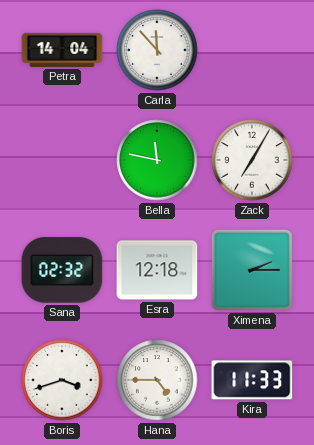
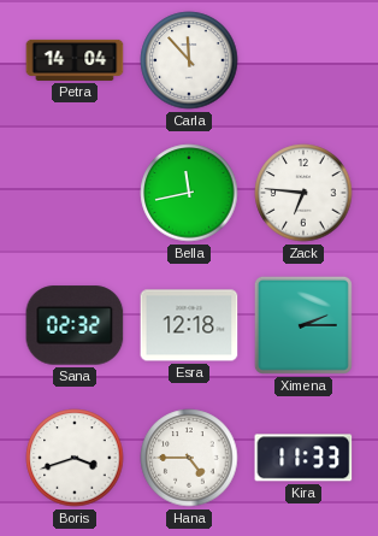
Bella: 11:47 -> 11:43
Zack: 7:05 -> 6:46
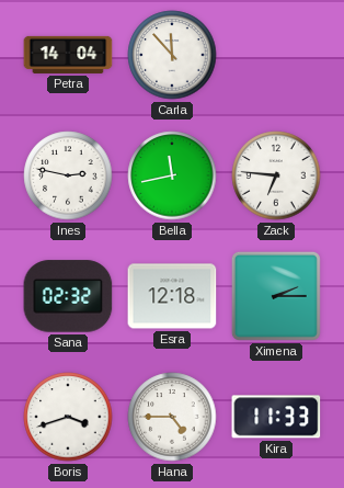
Ines: none -> 2:47
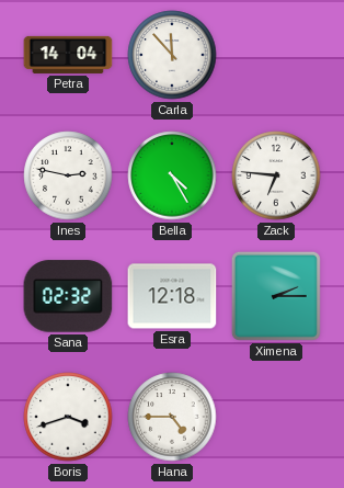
Bella: 11:43 -> 4:25
Kira: 11:33 -> none
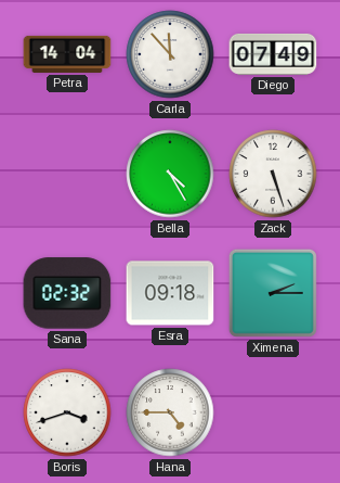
Diego: none -> 07:49
Ines: 2:47 -> none
Zack: 6:46 -> 5:27
Esra: 12:18 -> 09:18
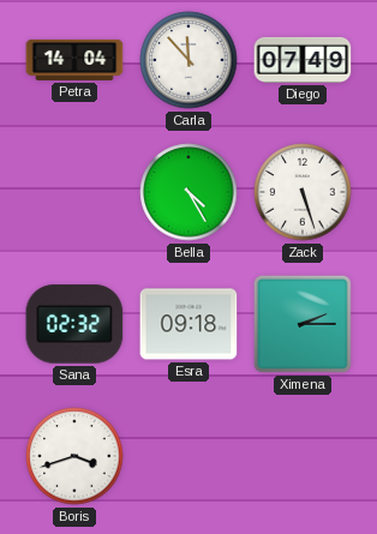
Hana: 4:45 -> none
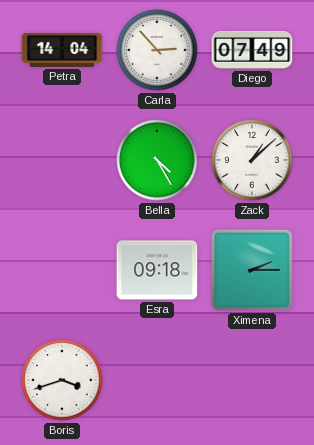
Carla: 11:53 -> 2:53
Zack: 5:27 -> 1:08
Sana: 02:32 -> none
